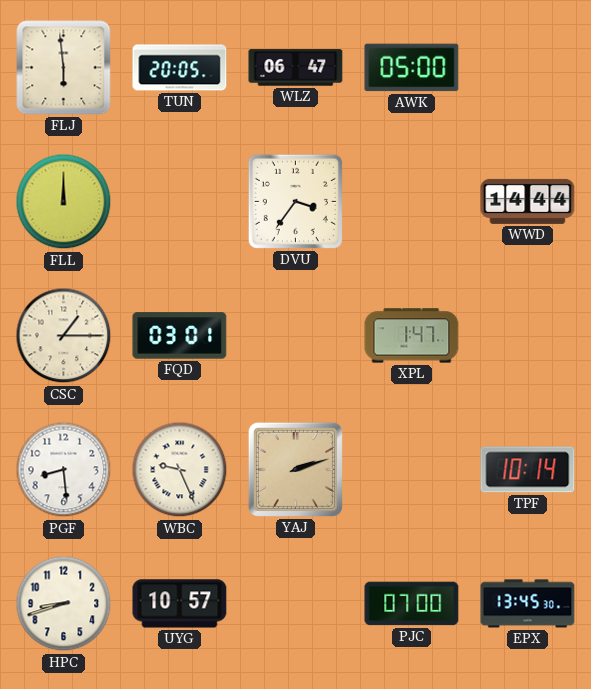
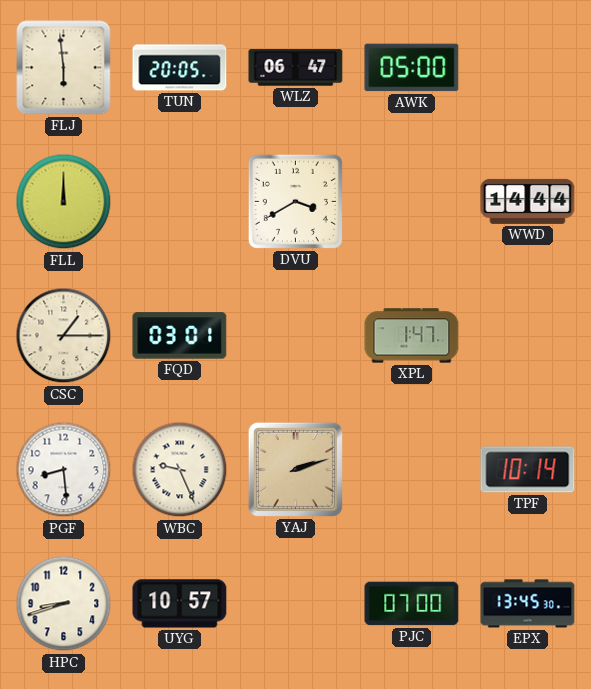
DVU: 3:36 -> 3:40
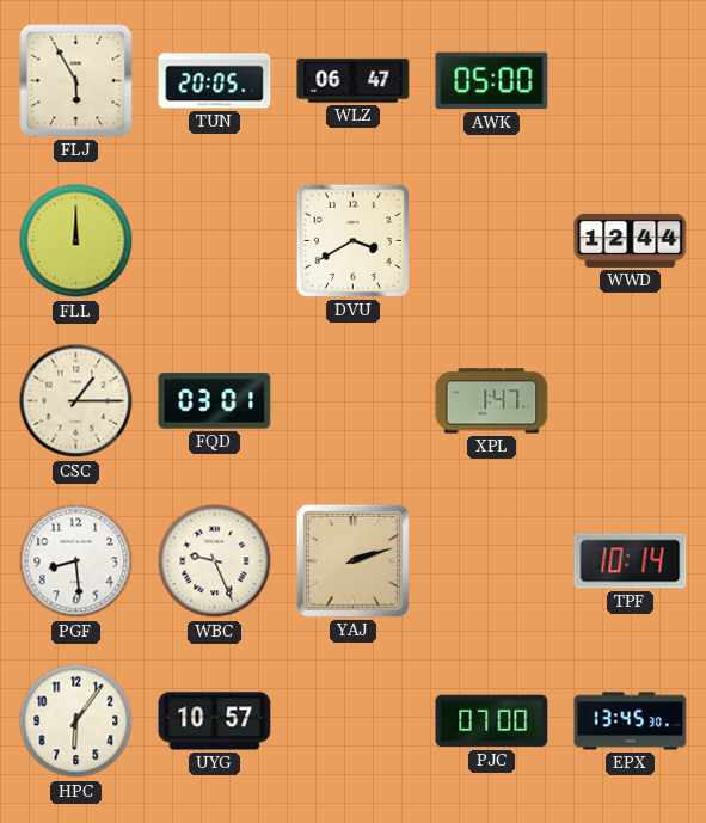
FLJ: 5:59 -> 5:55
WWD: 14:44 -> 12:44
HPC: 8:42 -> 6:06
